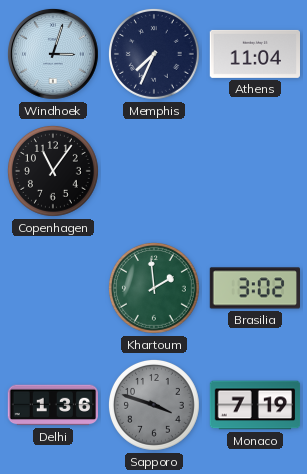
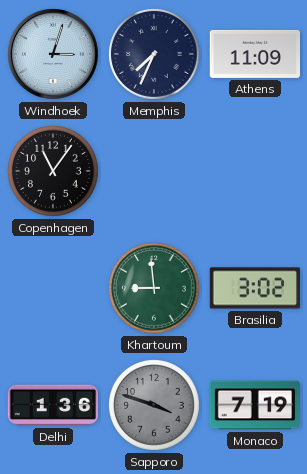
Athens: 11:04 -> 11:09
Khartoum: 1:59 -> 8:59
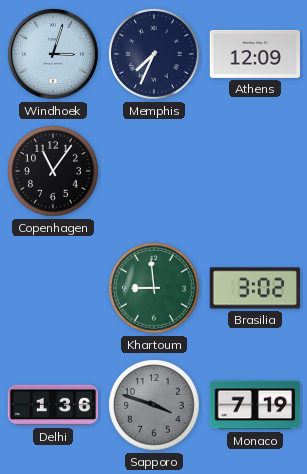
Athens: 11:09 -> 12:09
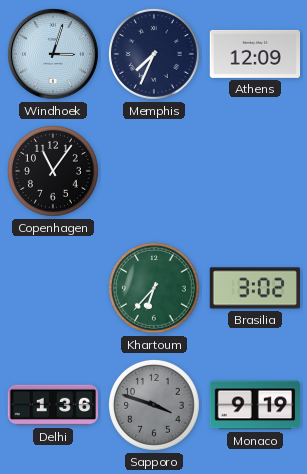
Khartoum: 8:59 -> 6:37
Monaco: 7:19 -> 9:19
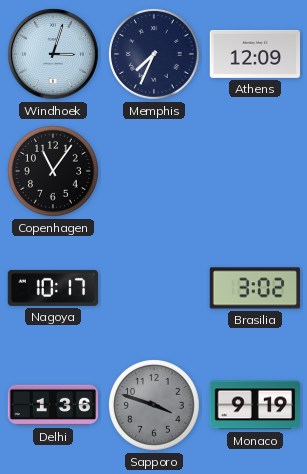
Nagoya: none -> 10:17
Khartoum: 6:37 -> none
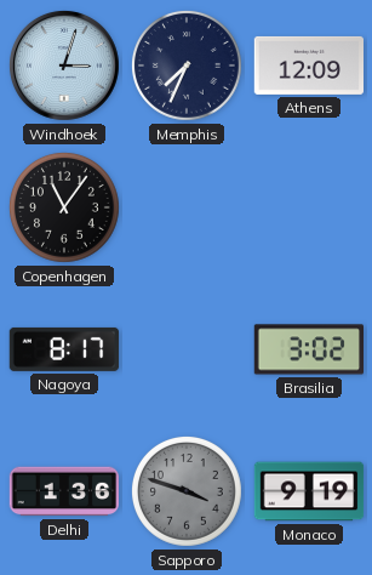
Nagoya: 10:17 -> 8:17
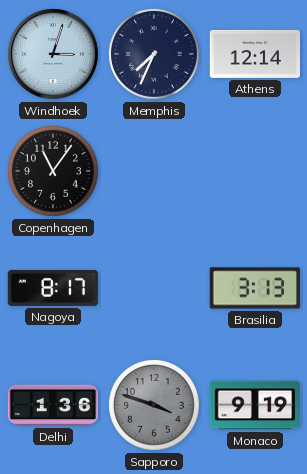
Athens: 12:09 -> 12:14
Brasilia: 3:02 -> 3:13
